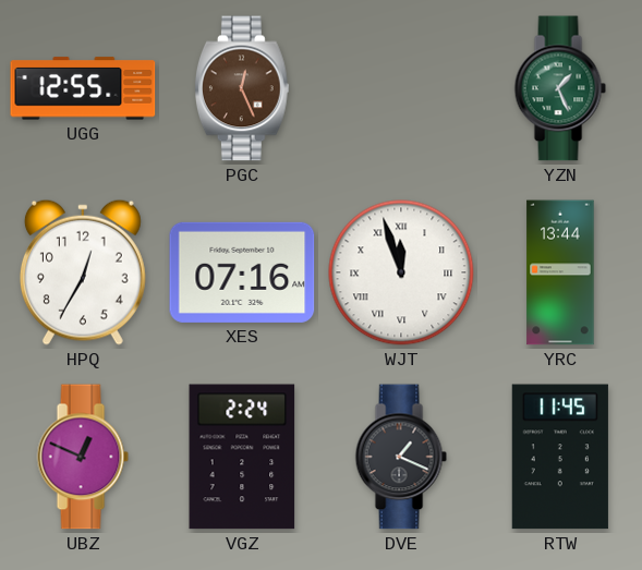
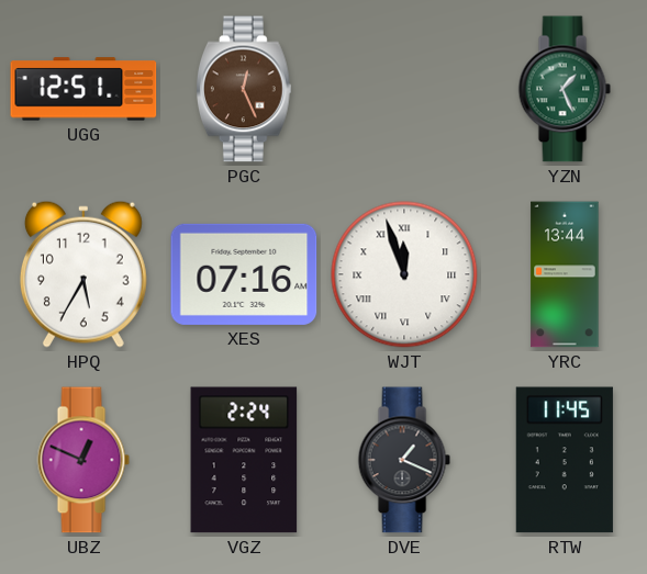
UGG: 12:55 -> 12:51
HPQ: 12:35 -> 5:35
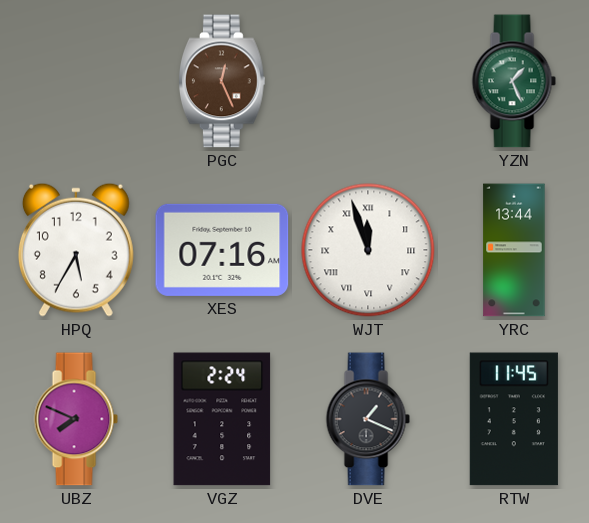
UGG: 12:51 -> none
UBZ: 12:49 -> 7:49
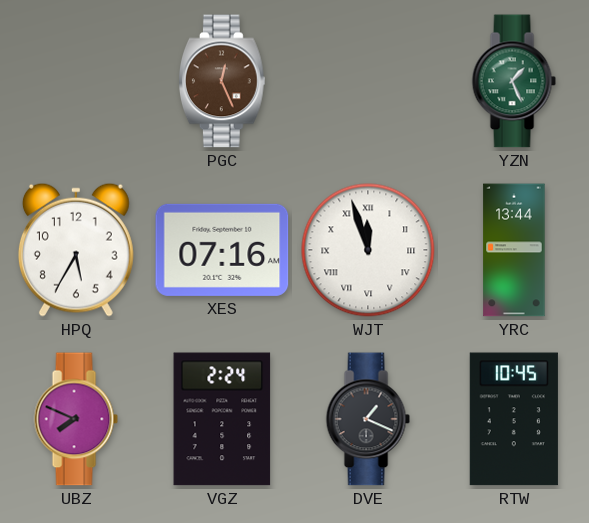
RTW: 11:45 -> 10:45
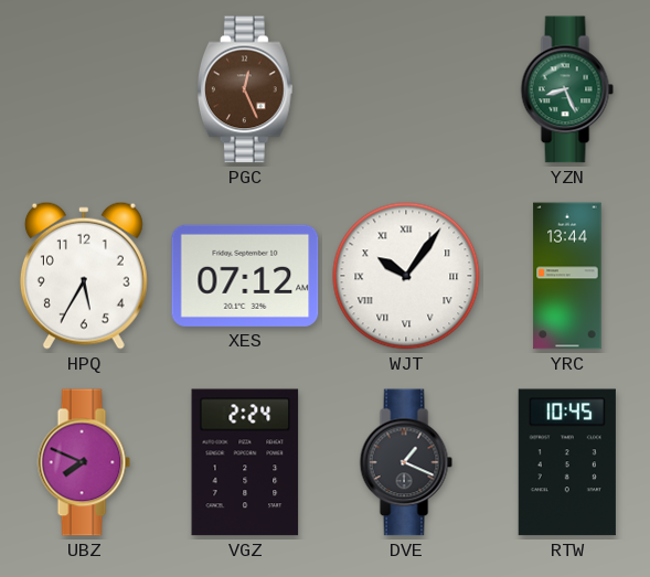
YZN: 1:26 -> 8:26
XES: 07:16 -> 07:12
WJT: 11:57 -> 10:06
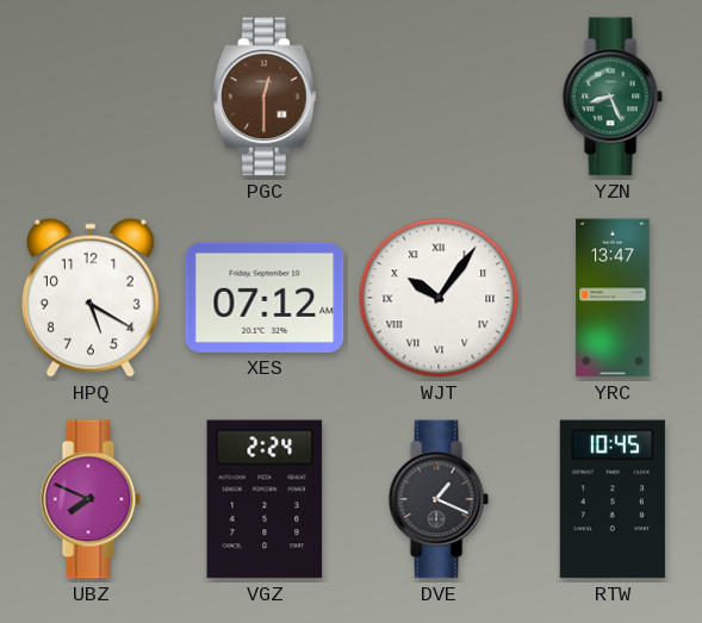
PGC: 12:26 -> 12:30
HPQ: 5:35 -> 5:20
YRC: 13:44 -> 13:47
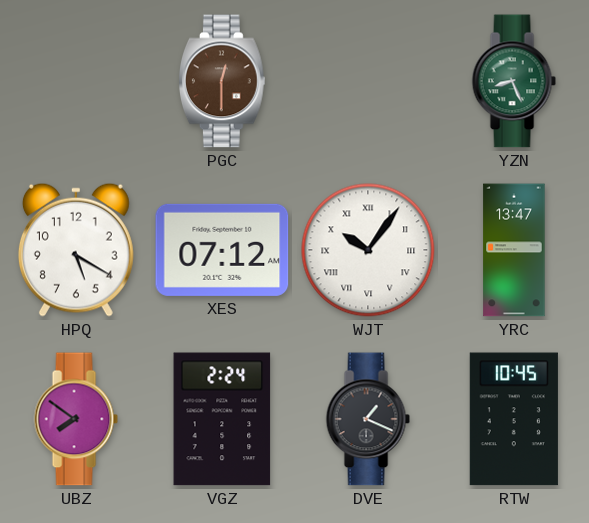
UBZ: 7:49 -> 7:51
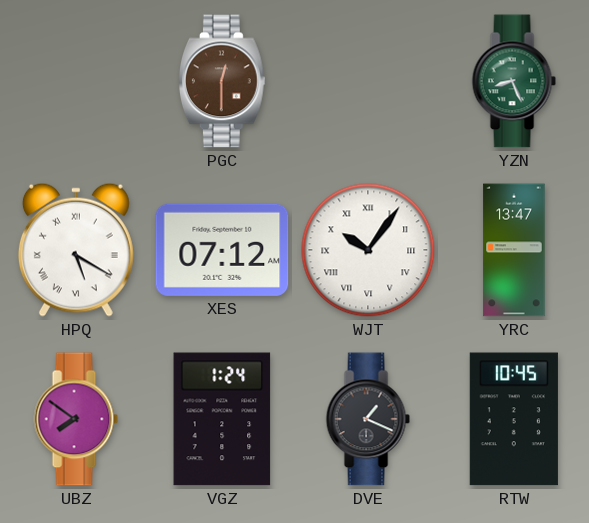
HPQ numerals: Arabic -> Roman
VGZ: 2:24 -> 1:24
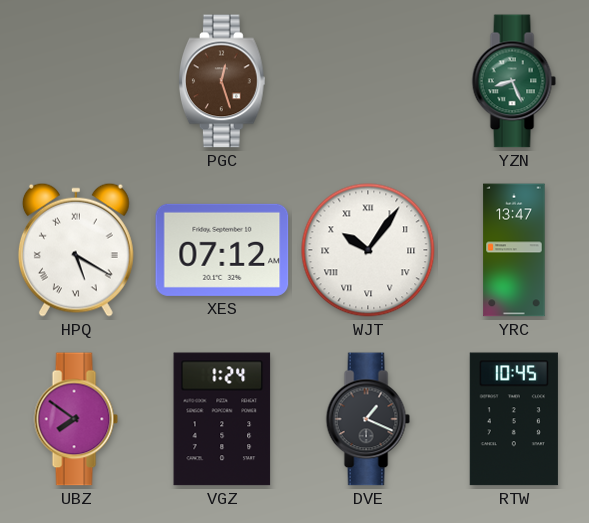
PGC: 12:30 -> 12:27
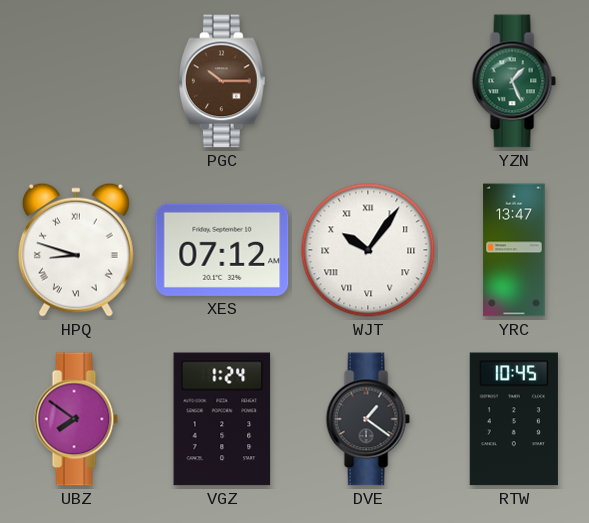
PGC: 12:27 -> 10:15
YZN: 8:26 -> 1:26
HPQ: 5:20 -> 8:48
DVE: 1:19 -> 1:21
